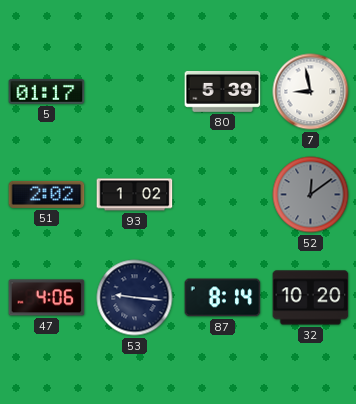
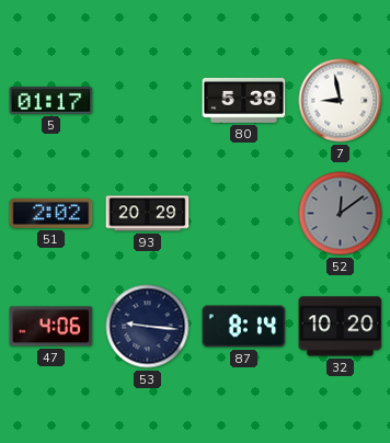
93: 1:02 -> 20:29
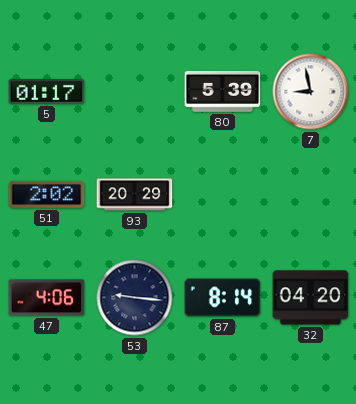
52: 12:09 -> none
32: 10:20 -> 04:20
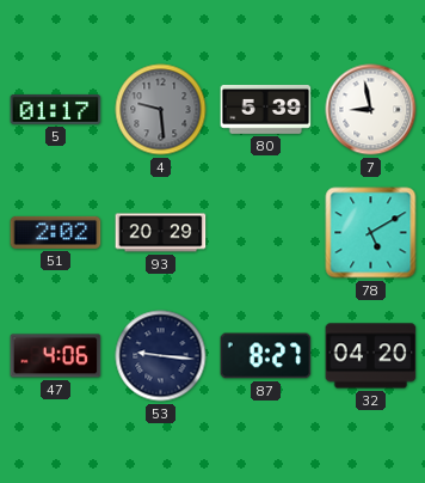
4: none -> 9:29
78: none -> 5:10
87: 8:14 -> 8:27
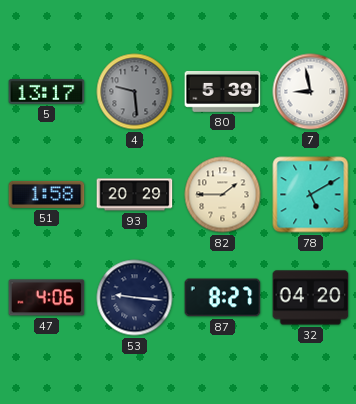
5: 01:17 -> 13:17
51: 2:02 -> 1:58
82: none -> 1:45
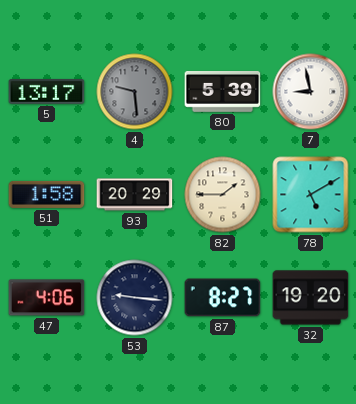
32: 04:20 -> 19:20
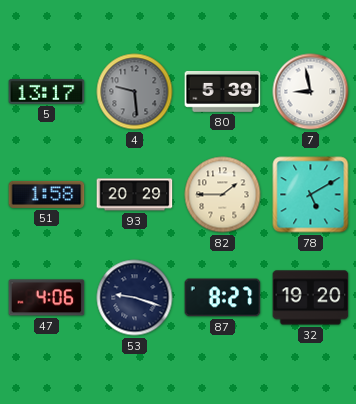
53: 9:16 -> 9:18
